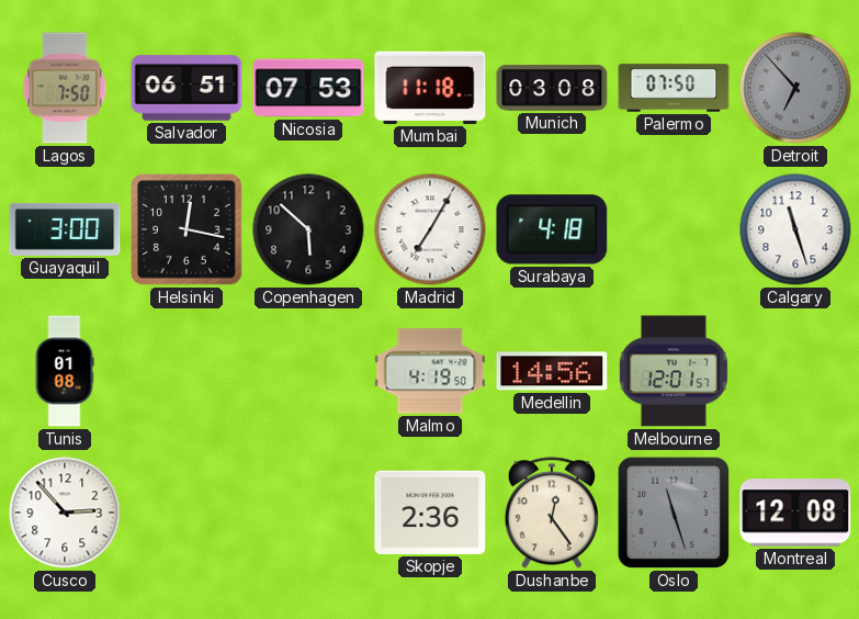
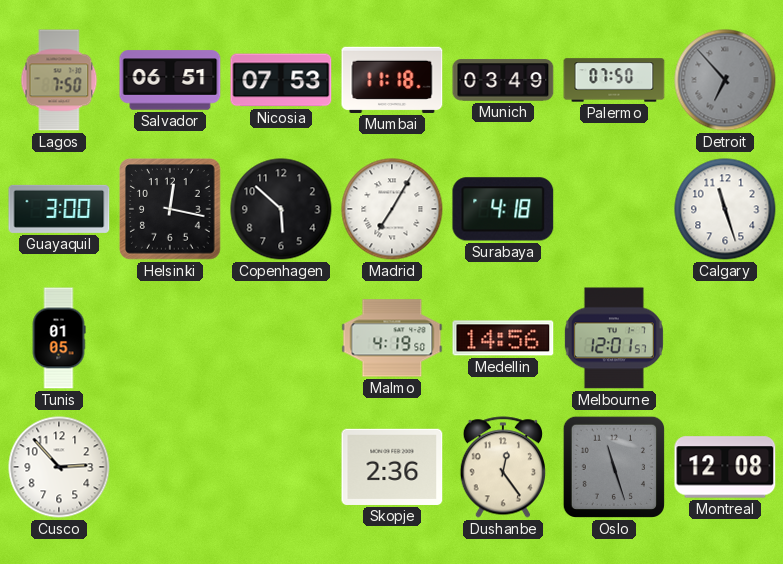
Munich: 03:08 -> 03:49
Tunis: 01:08 -> 01:05
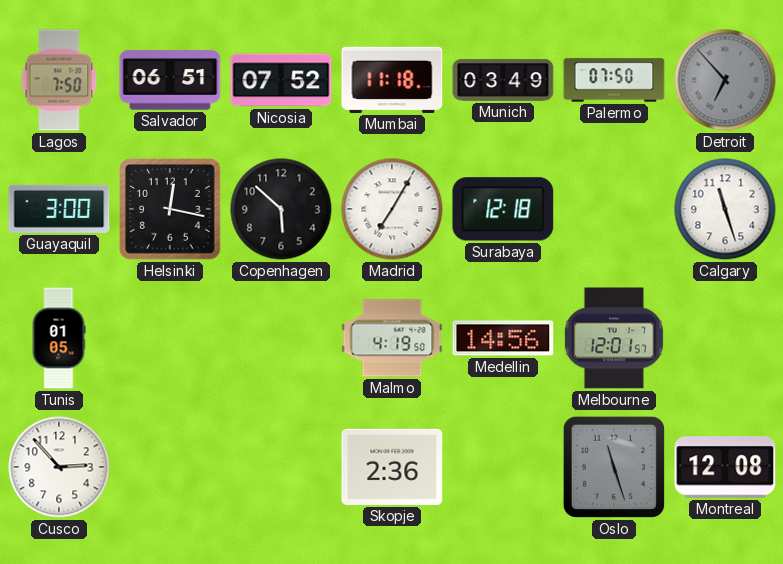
Nicosia: 07:53 -> 07:52
Surabaya: 4:18 -> 12:18
Dushanbe: 12:24 -> none
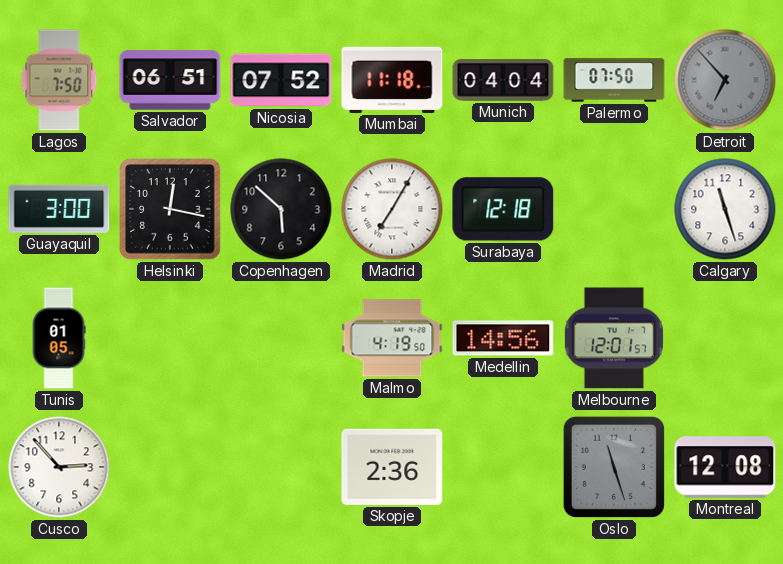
Munich: 03:49 -> 04:04
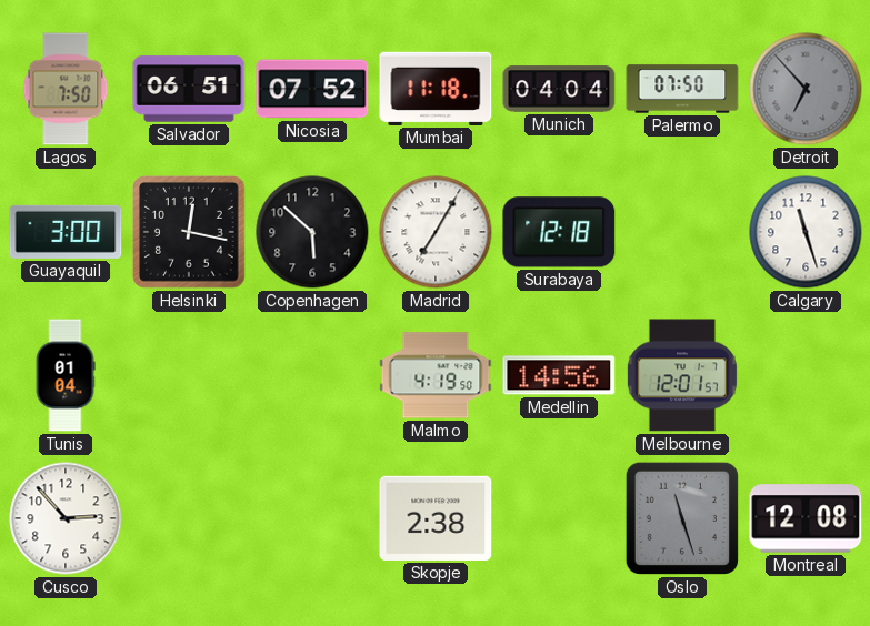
Tunis: 01:05 -> 01:04
Skopje: 2:36 -> 2:38
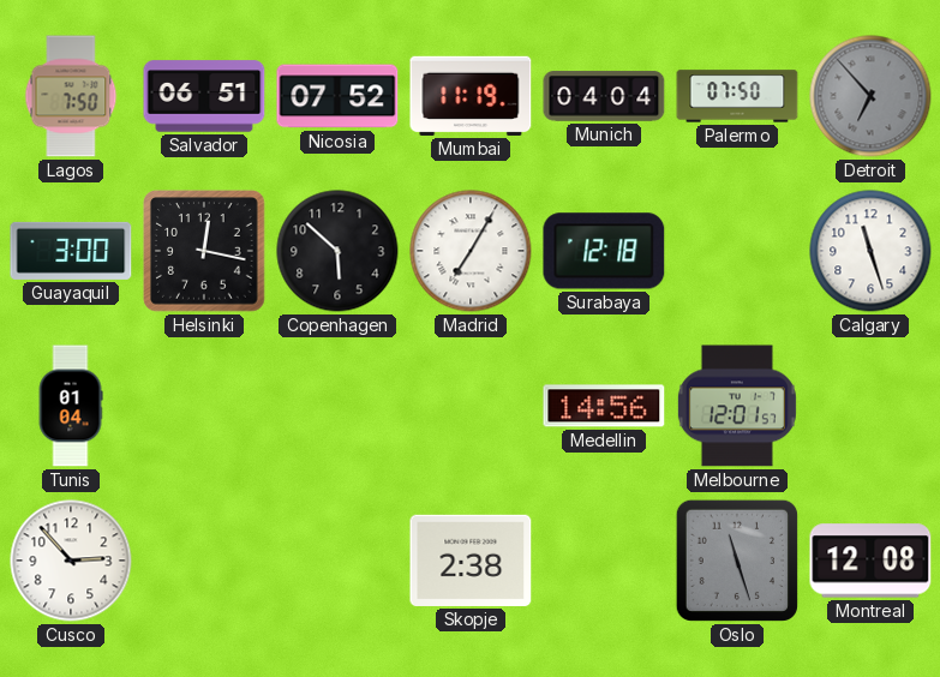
Mumbai: 11:18 -> 11:19
Malmo: 4:19 -> none
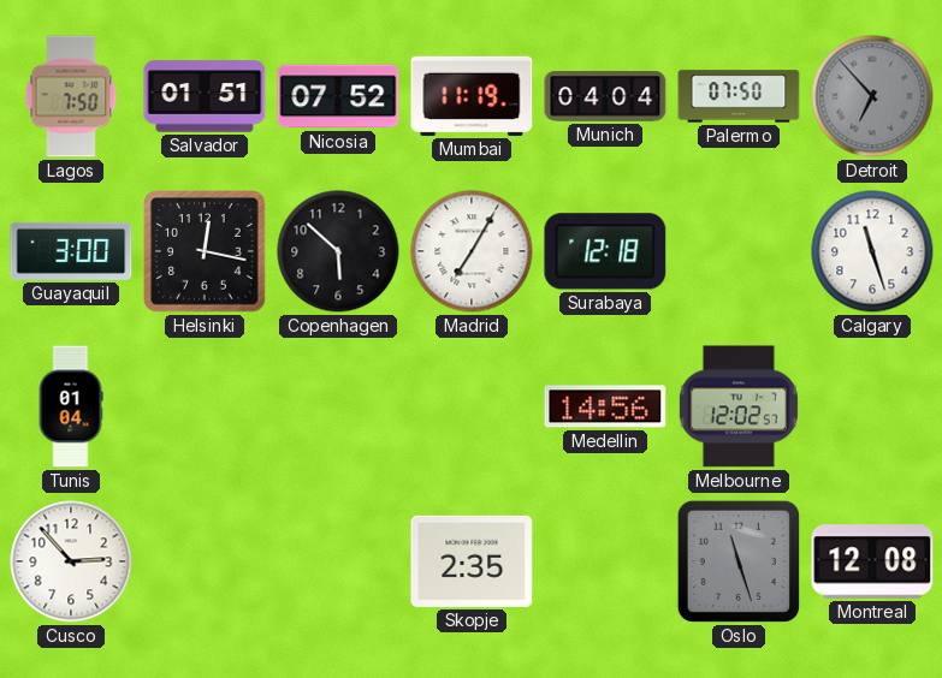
Salvador: 06:51 -> 01:51
Melbourne: 12:01 -> 12:02
Skopje: 2:38 -> 2:35
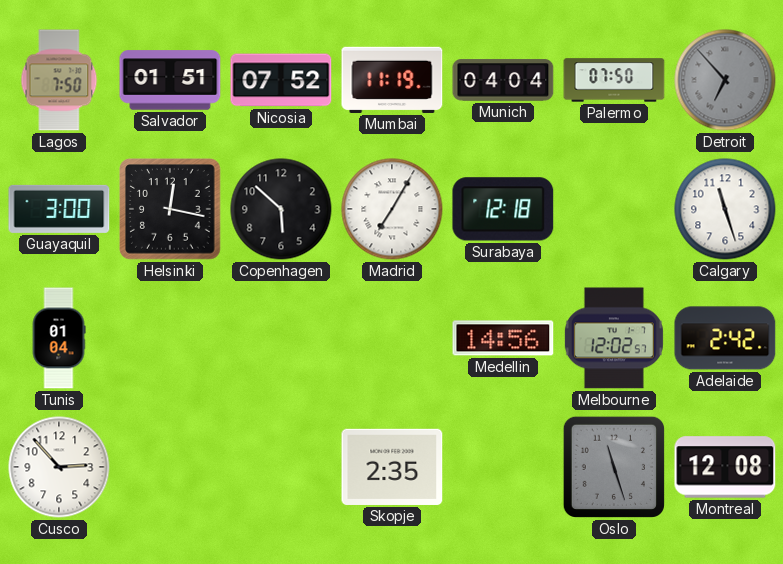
Adelaide: none -> 2:42
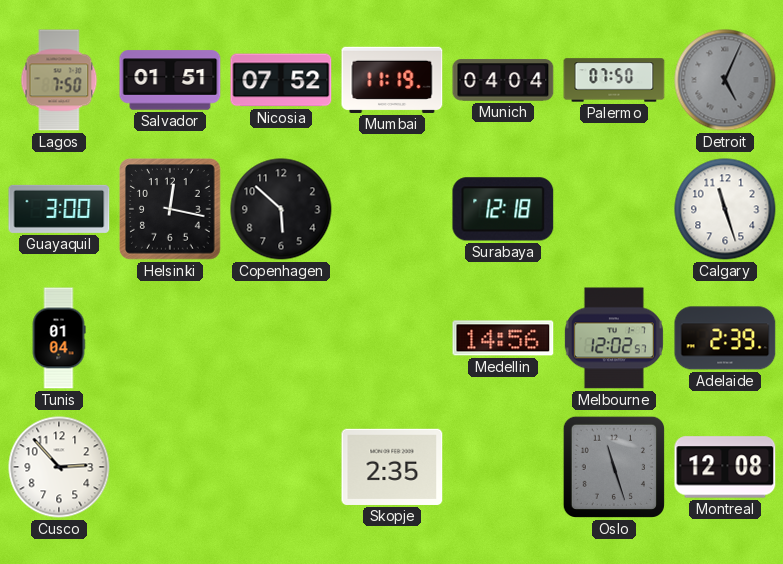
Detroit: 6:53 -> 5:04
Madrid: 7:05 -> none
Adelaide: 2:42 -> 2:39
